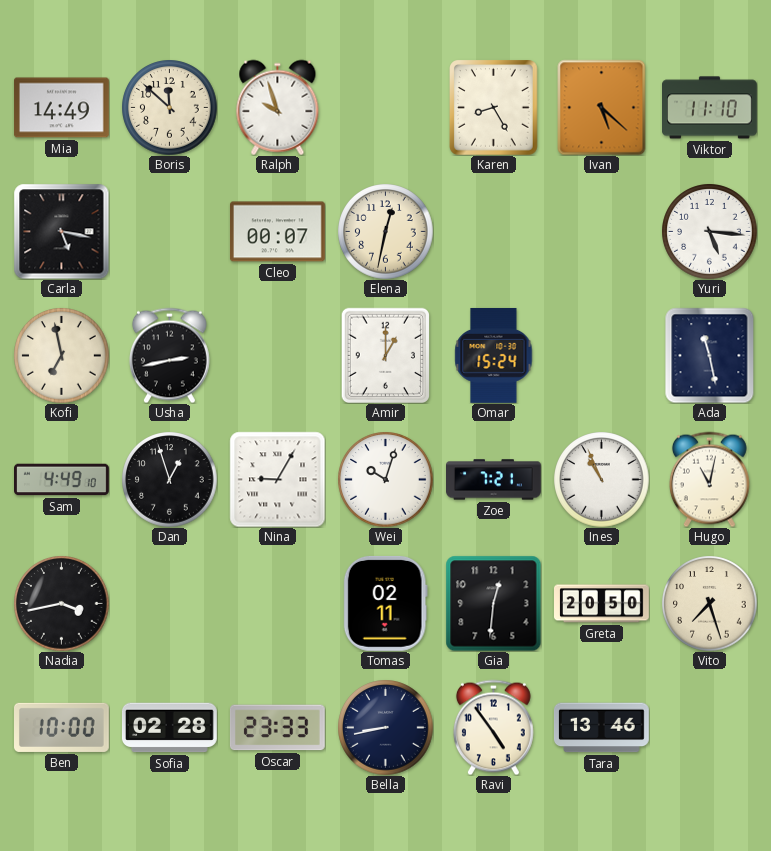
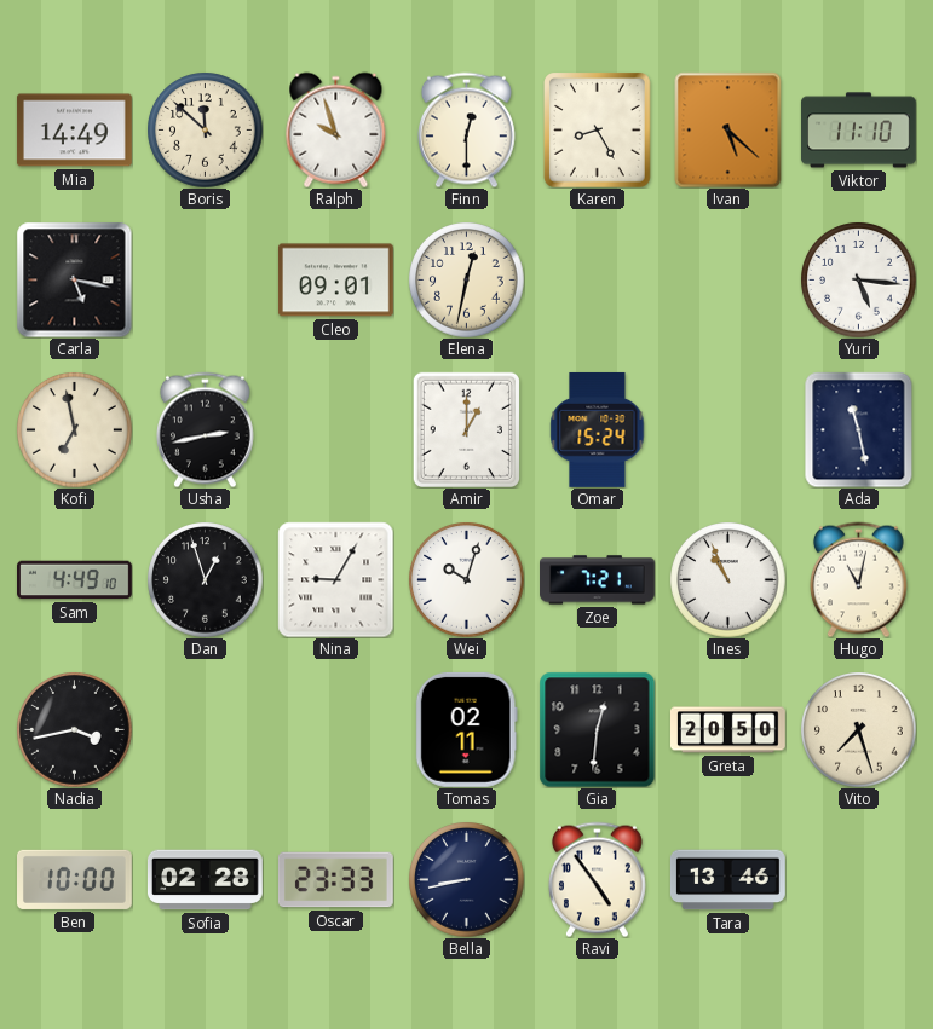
Finn: none -> 12:30
Cleo: 00:07 -> 09:01
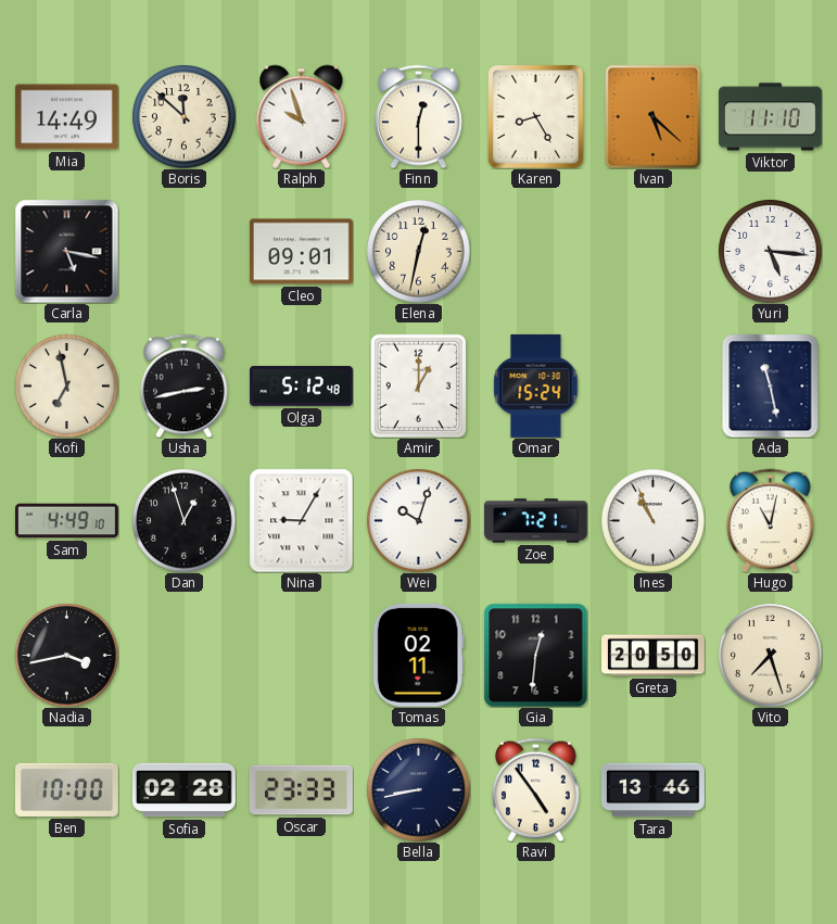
Olga: none -> 5:12
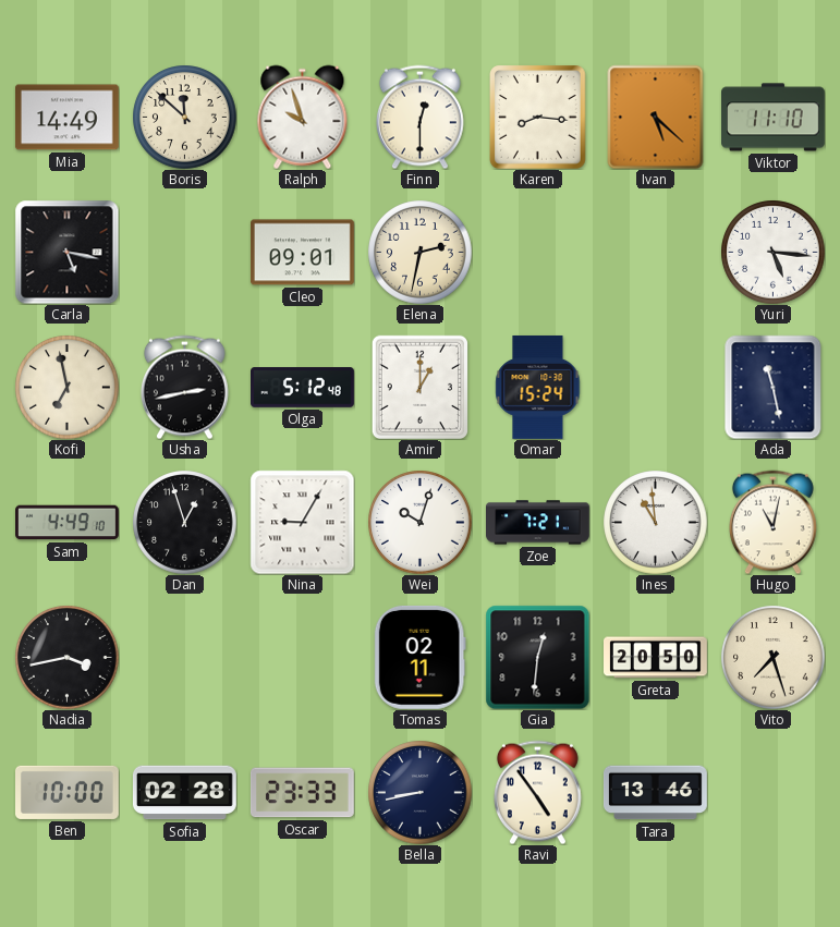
Karen: 8:25 -> 8:16
Elena: 12:32 -> 2:32
Ines: 10:56 -> 10:59
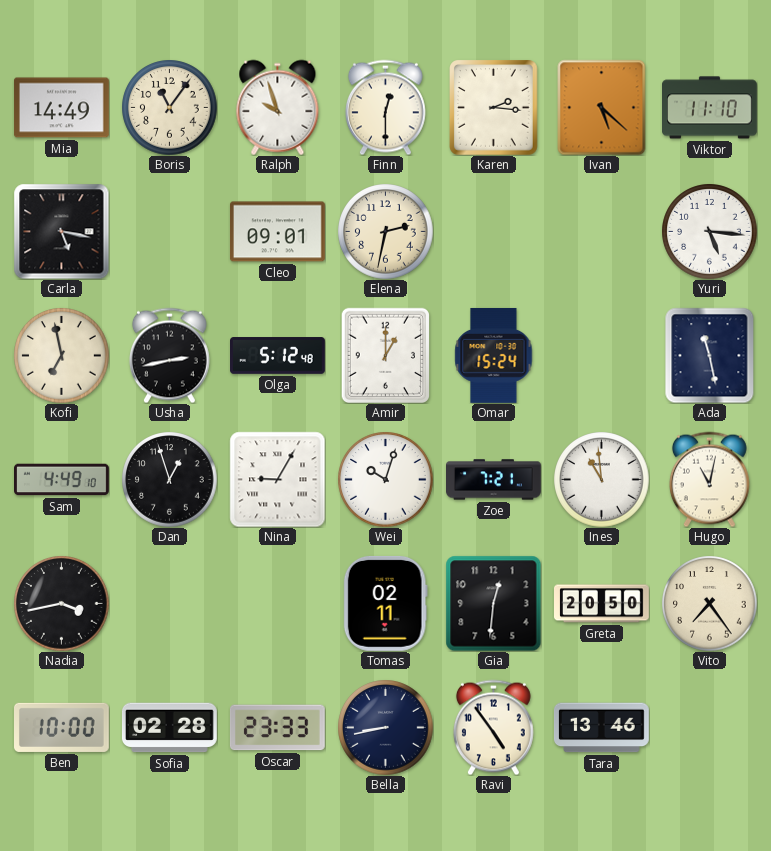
Boris: 11:52 -> 11:06
Karen: 8:16 -> 2:16
Vito: 7:27 -> 7:24
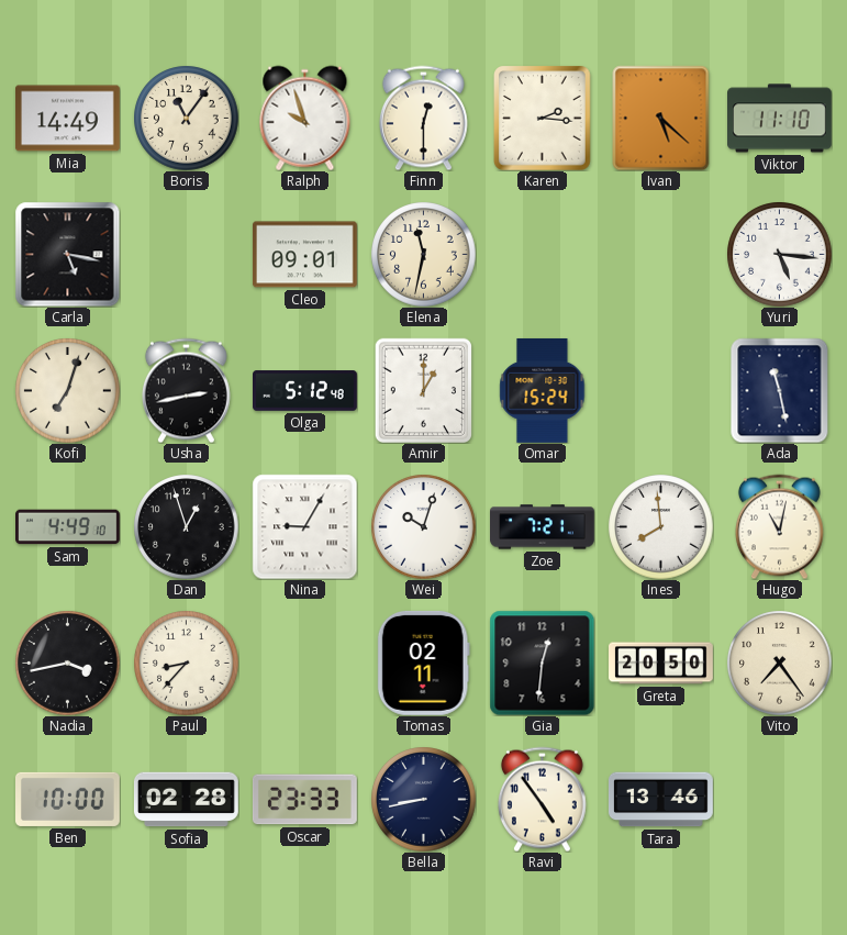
Elena: 2:32 -> 11:32
Kofi: 6:58 -> 7:03
Ines: 10:59 -> 7:59
Paul: none -> 8:37
